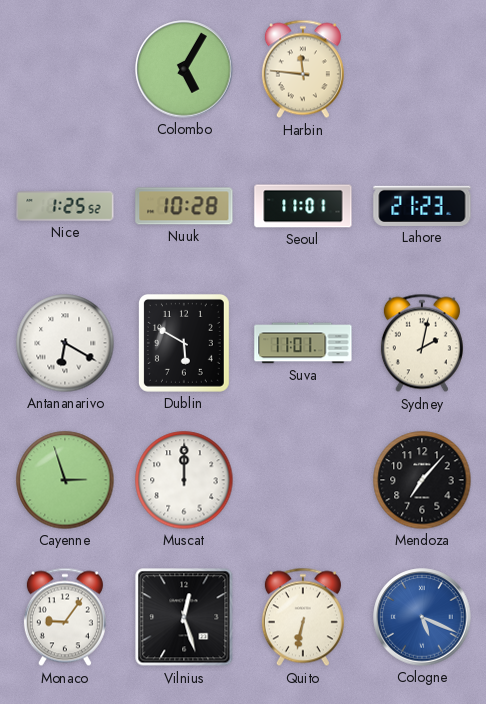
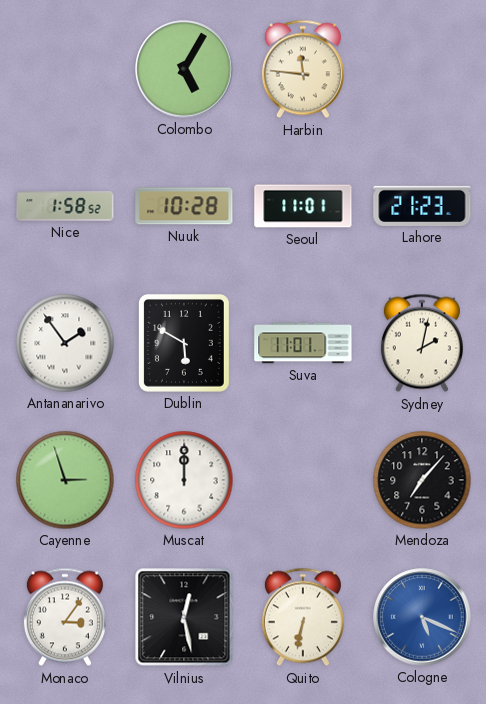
Nice: 1:25 -> 1:58
Antananarivo: 6:20 -> 1:54
Monaco: 9:06 -> 3:06
Vilnius: 12:27 -> 12:28
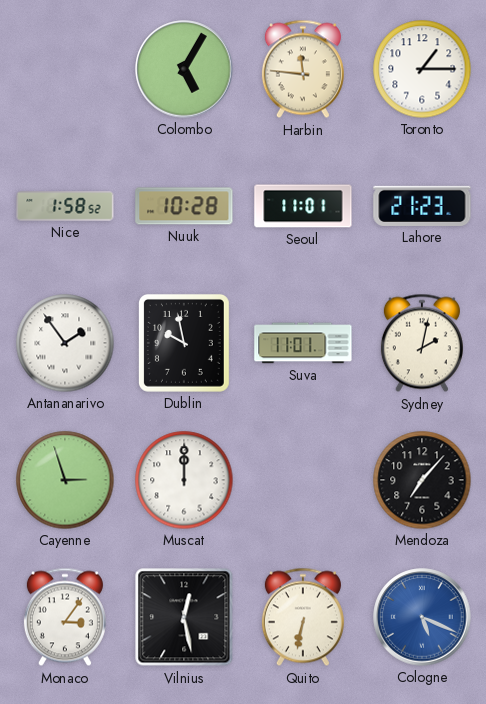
Toronto: none -> 1:15
Dublin: 5:50 -> 9:58
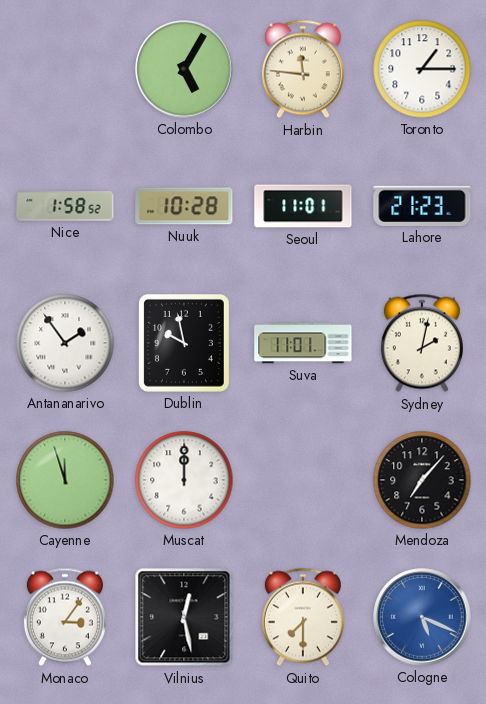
Cayenne: 2:57 -> 11:57
Quito: 6:32 -> 7:30
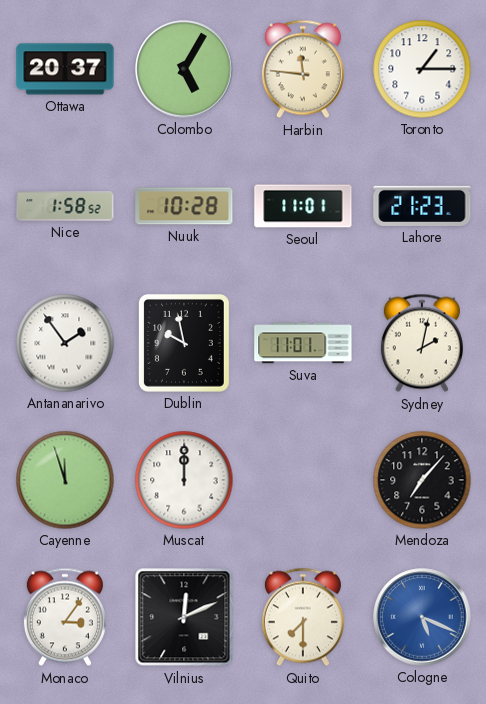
Ottawa: none -> 20:37
Vilnius: 12:28 -> 12:11
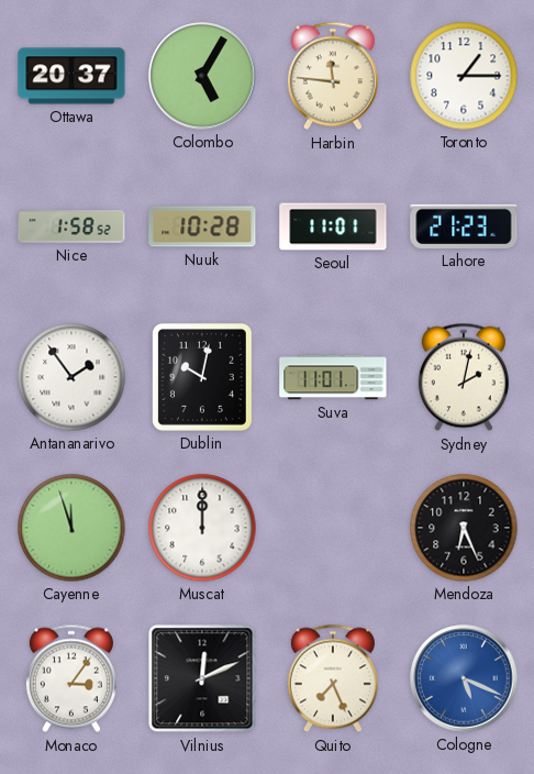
Dublin: 9:58 -> 10:02
Mendoza: 7:07 -> 6:26
Quito: 7:30 -> 7:26
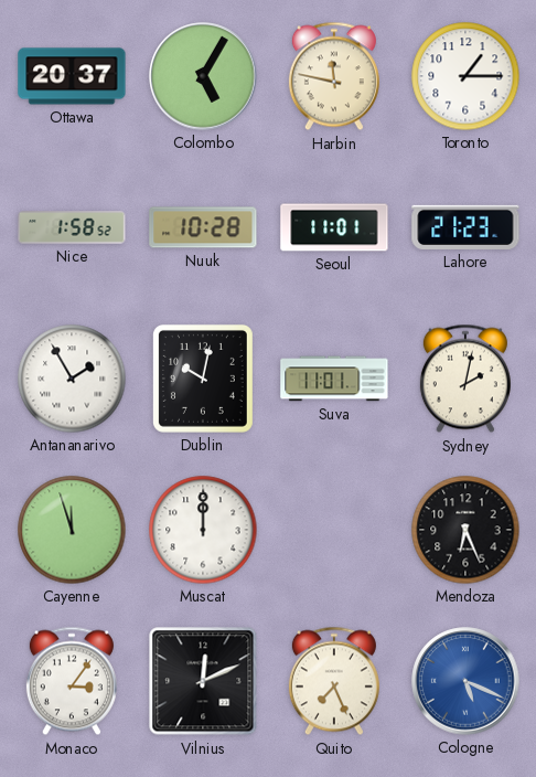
Harbin: 11:46 -> 11:47
Antananarivo: 1:54 -> 1:55
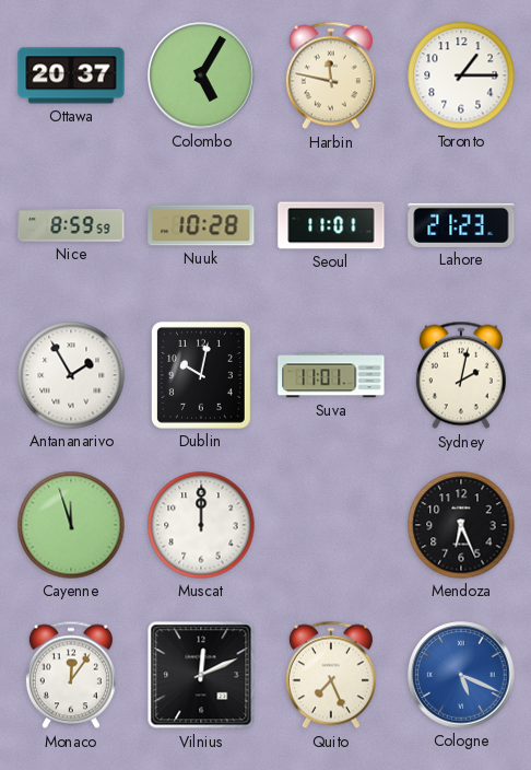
Nice: 1:58 -> 8:59
Monaco: 3:06 -> 12:06
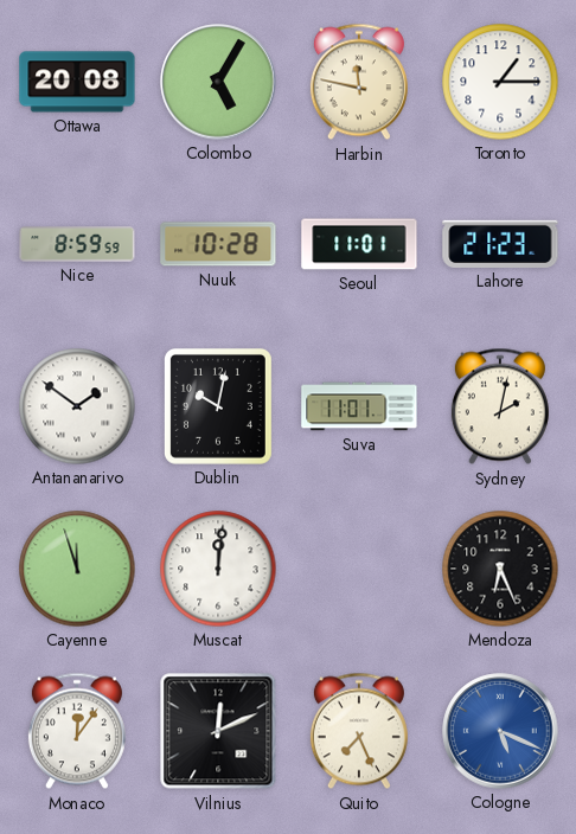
Ottawa: 20:37 -> 20:08
Antananarivo: 1:55 -> 1:51
Muscat: 12:00 -> 12:01
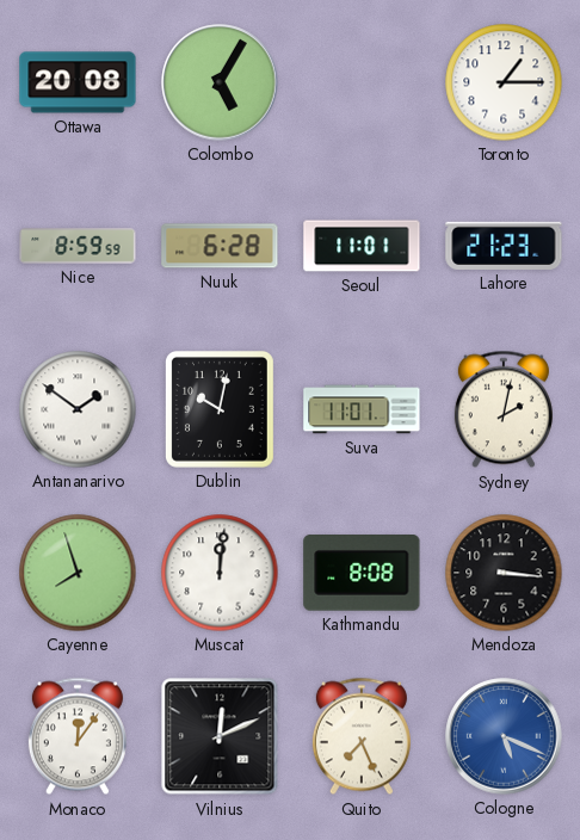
Harbin: 11:47 -> none
Nuuk: 10:28 -> 6:28
Cayenne: 11:57 -> 7:57
Kathmandu: none -> 8:08
Mendoza: 6:26 -> 3:16
